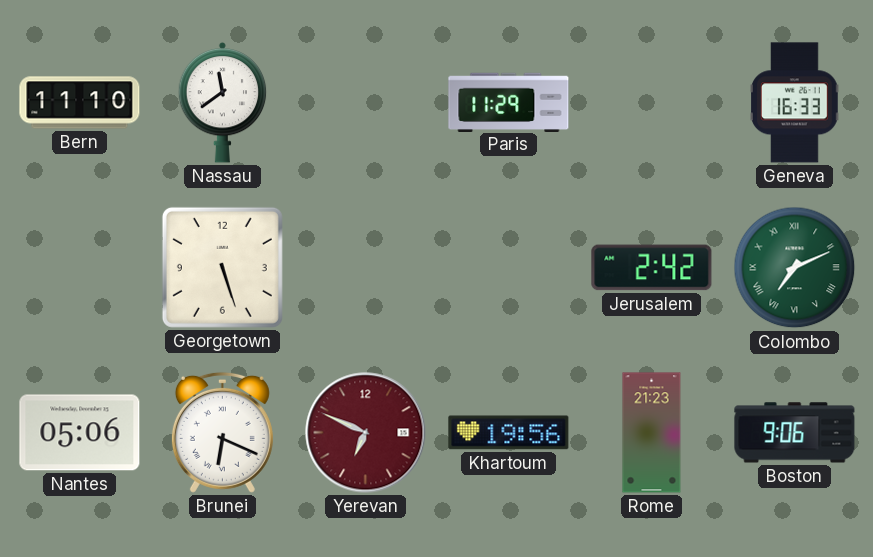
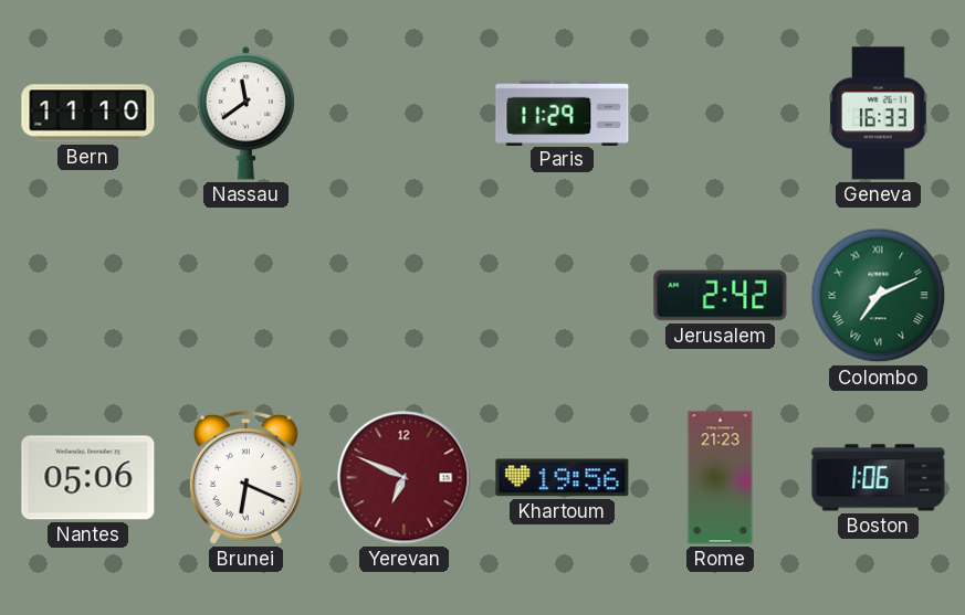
Georgetown: 5:27 -> none
Boston: 9:06 -> 1:06
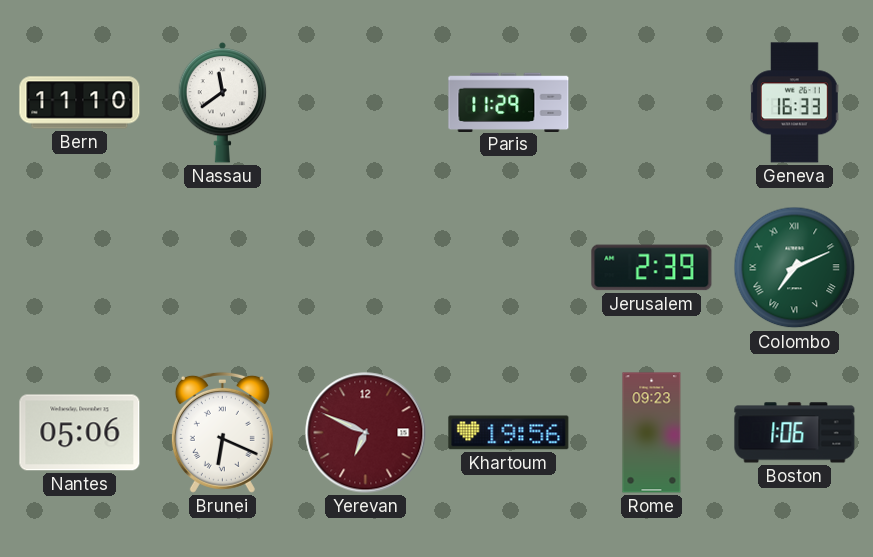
Jerusalem: 2:42 -> 2:39
Rome: 21:23 -> 09:23
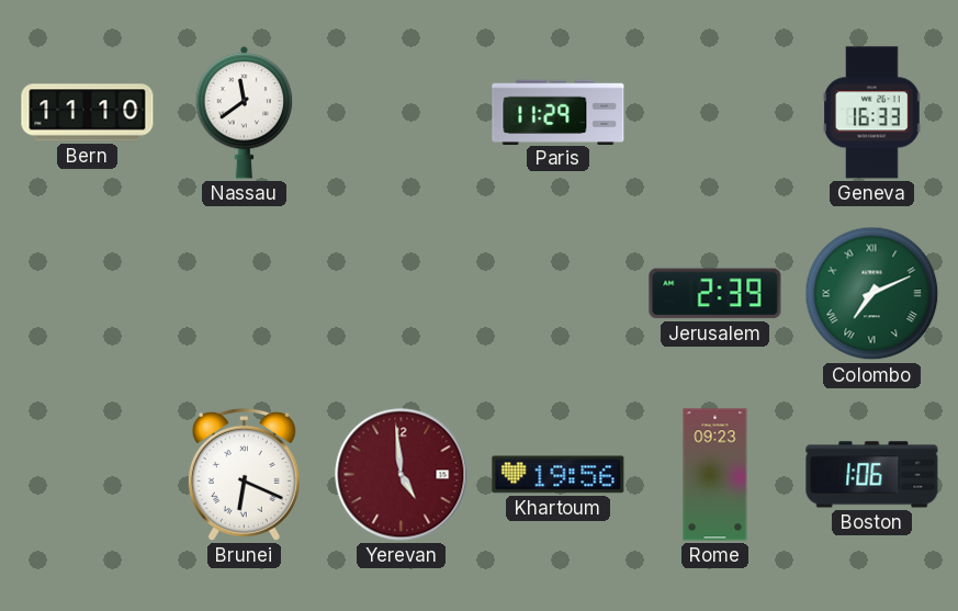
Nantes: 05:06 -> none
Yerevan: 6:49 -> 4:59
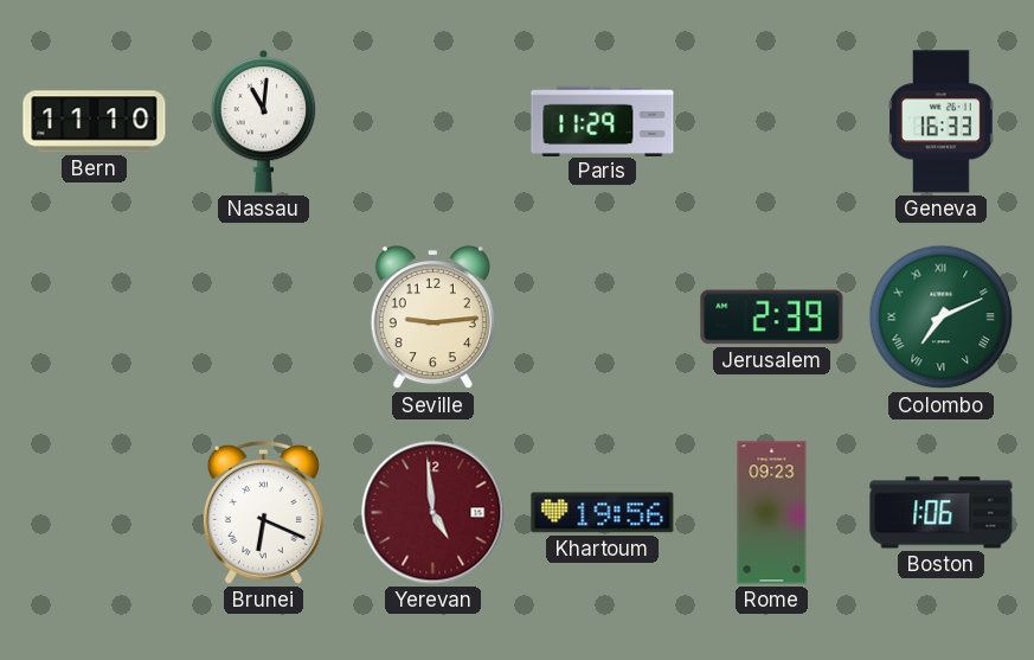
Nassau: 11:39 -> 11:01
Seville: none -> 9:14
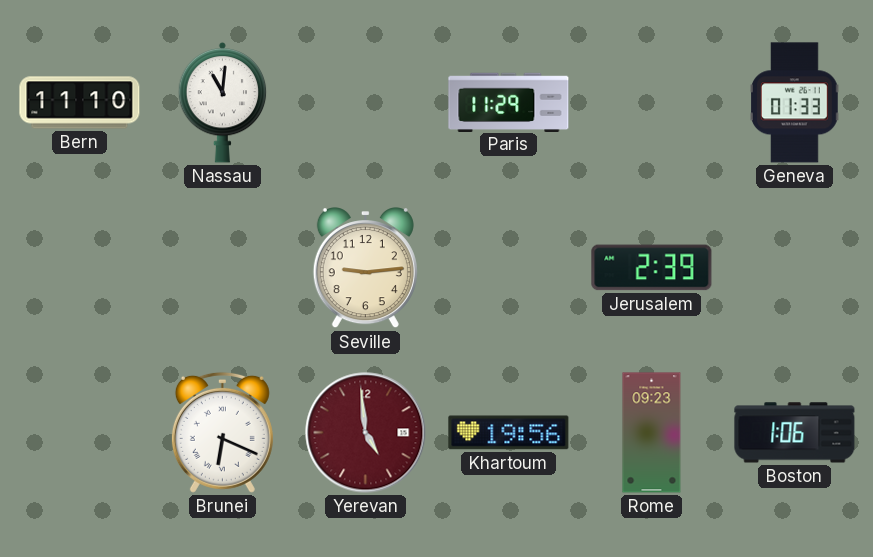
Geneva: 16:33 -> 01:33
Colombo: 7:11 -> none
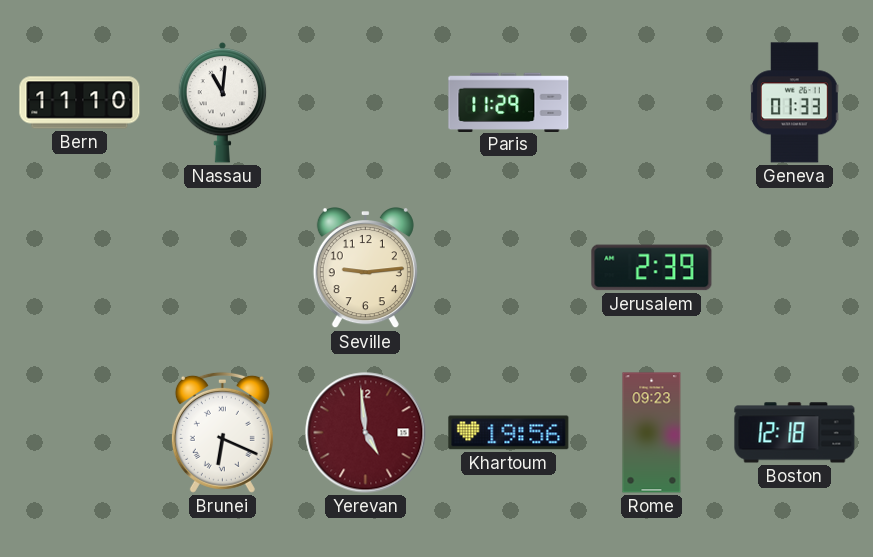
Boston: 1:06 -> 12:18
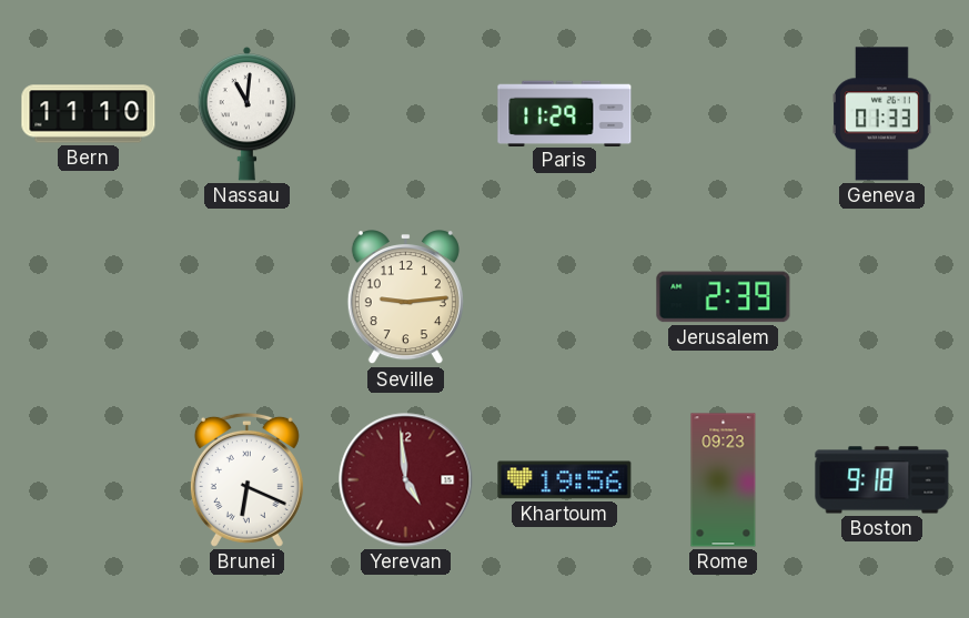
Boston: 12:18 -> 9:18
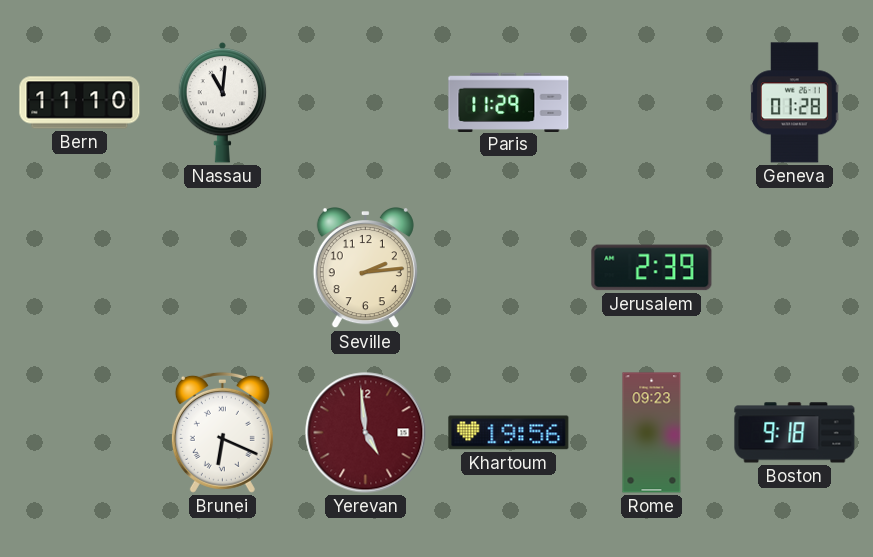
Geneva: 01:33 -> 01:28
Seville: 9:14 -> 2:14
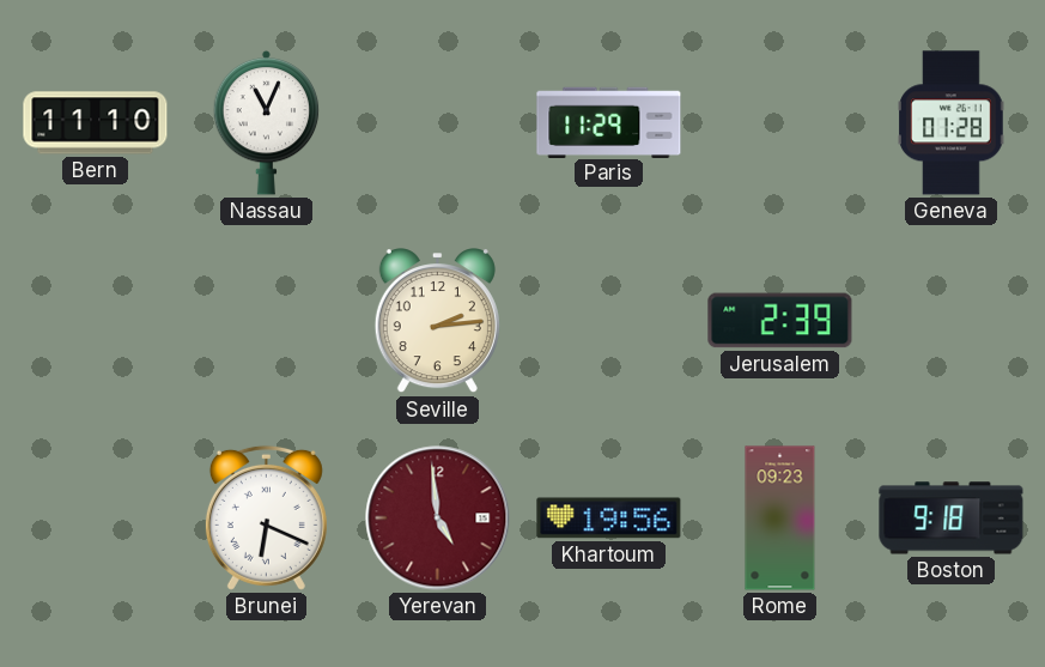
Nassau: 11:01 -> 11:04
